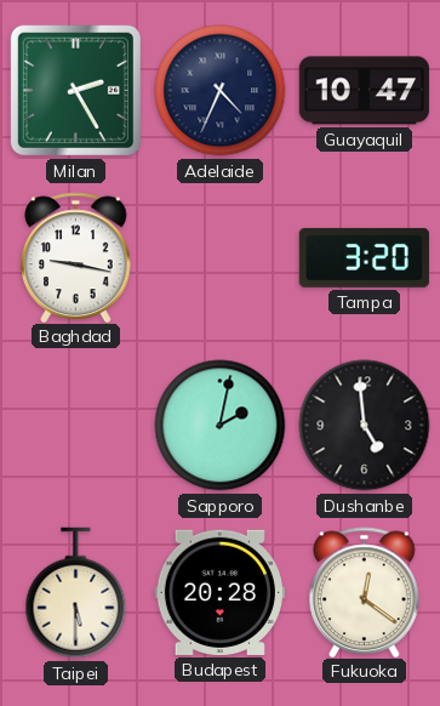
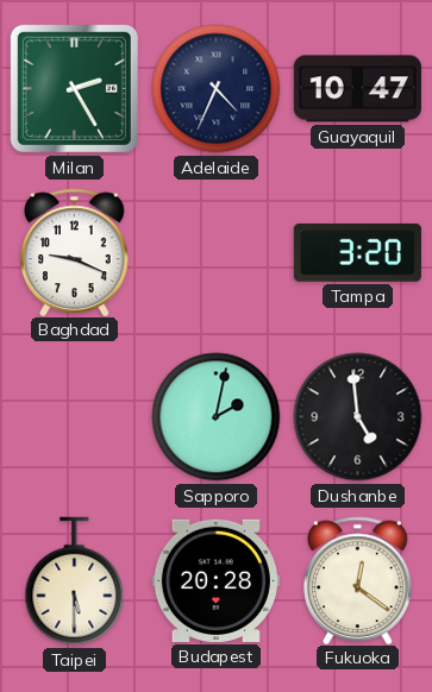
Baghdad: 9:17 -> 9:19
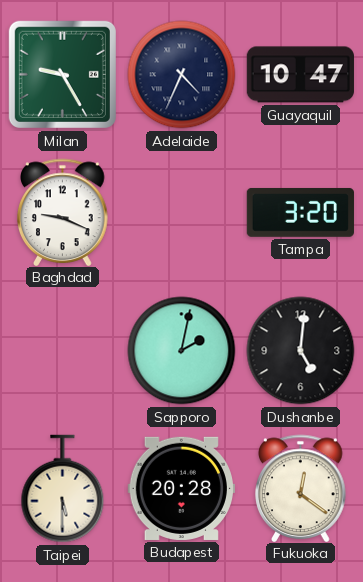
Milan: 2:25 -> 9:25
Dushanbe: 4:59 -> 5:01
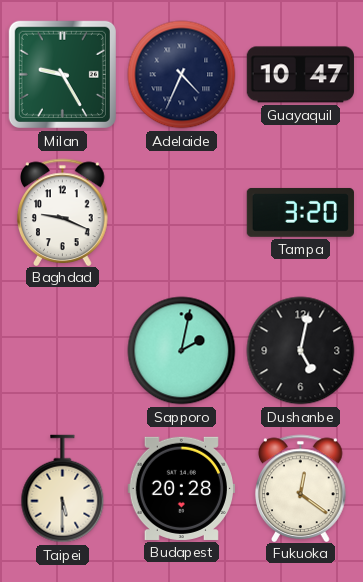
Dushanbe: 5:01 -> 5:02
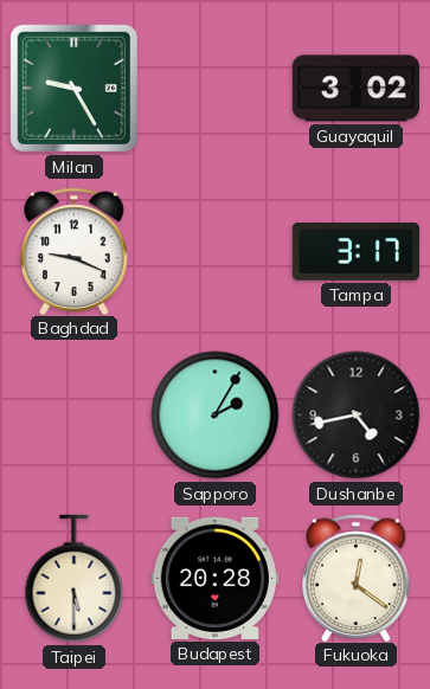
Adelaide: 4:34 -> none
Guayaquil: 10:47 -> 3:02
Tampa: 3:20 -> 3:17
Sapporo: 2:02 -> 2:05
Dushanbe: 5:02 -> 4:43
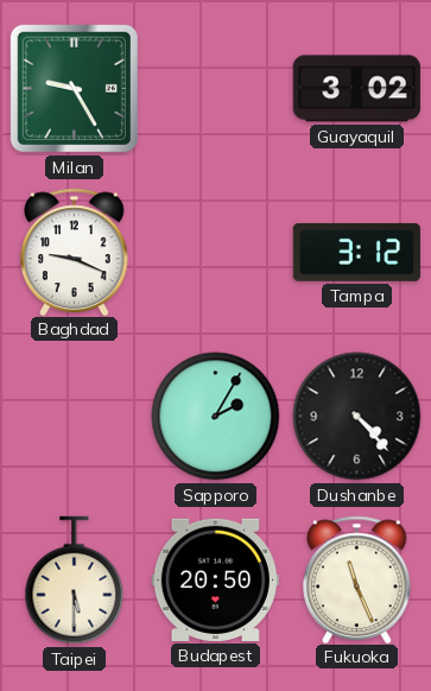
Tampa: 3:17 -> 3:12
Dushanbe: 4:43 -> 4:23
Budapest: 20:28 -> 20:50
Fukuoka: 12:21 -> 11:26
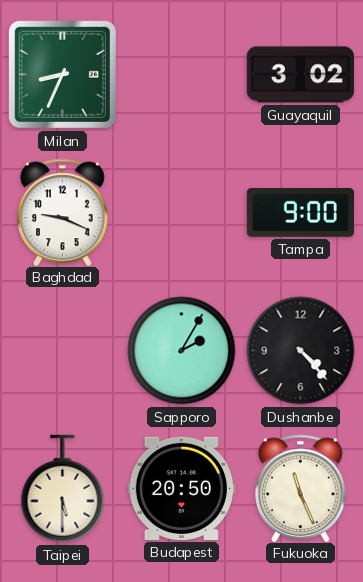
Milan: 9:25 -> 8:34
Tampa: 3:12 -> 9:00
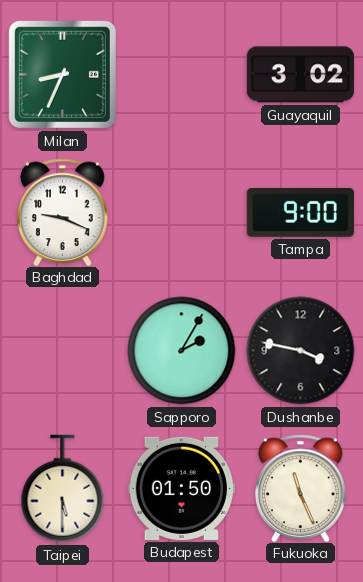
Dushanbe: 4:23 -> 3:47
Budapest: 20:50 -> 01:50
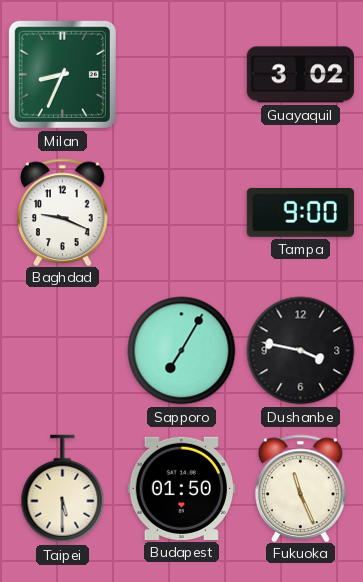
Sapporo: 2:05 -> 7:05
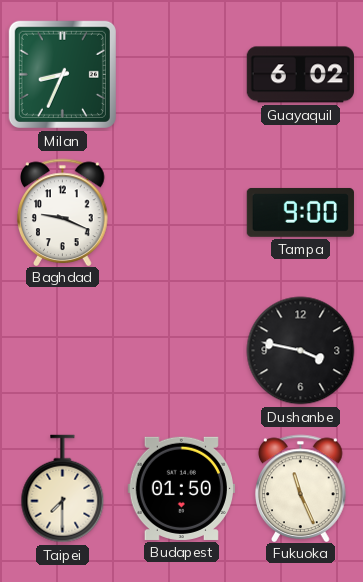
Guayaquil: 3:02 -> 6:02
Sapporo: 7:05 -> none
Taipei: 5:30 -> 7:30
